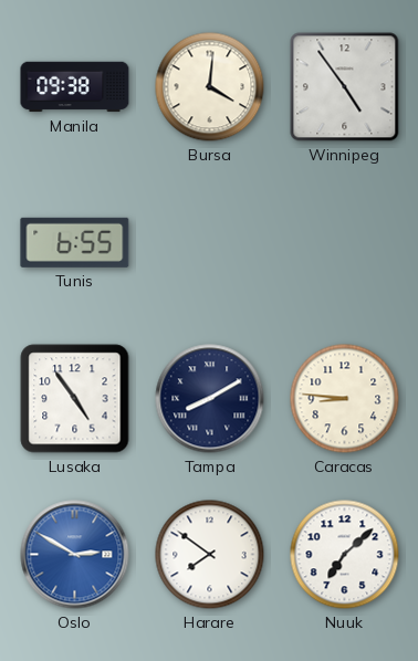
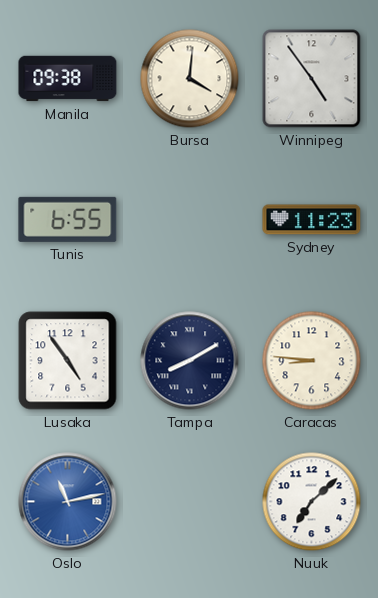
Sydney: none -> 11:23
Oslo: 2:50 -> 11:13
Harare: 7:51 -> none
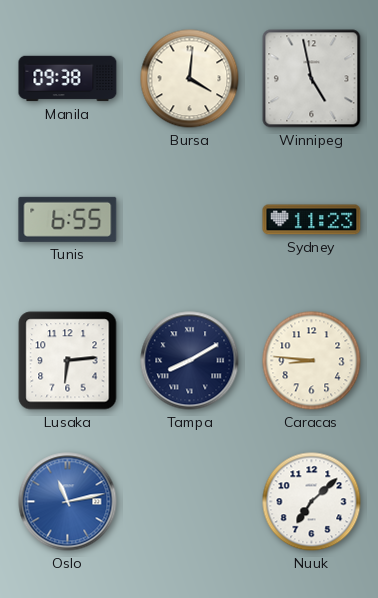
Winnipeg: 4:54 -> 4:58
Lusaka: 4:54 -> 6:14
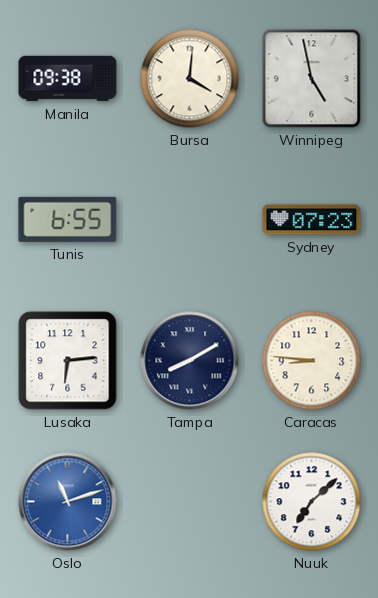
Sydney: 11:23 -> 07:23
Oslo: 11:13 -> 11:12
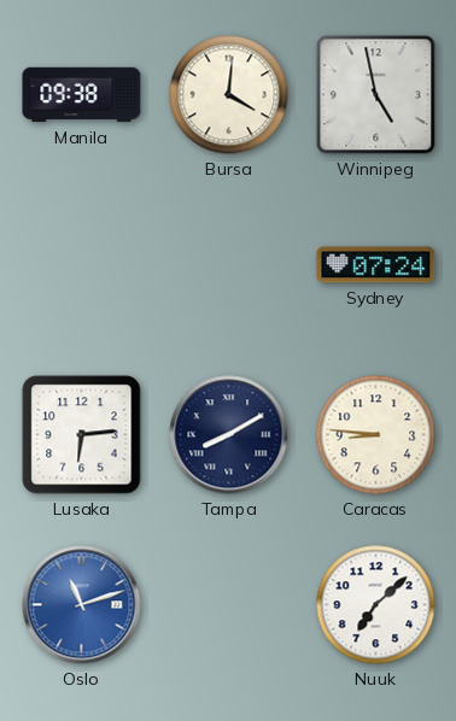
Tunis: 6:55 -> none
Sydney: 07:23 -> 07:24
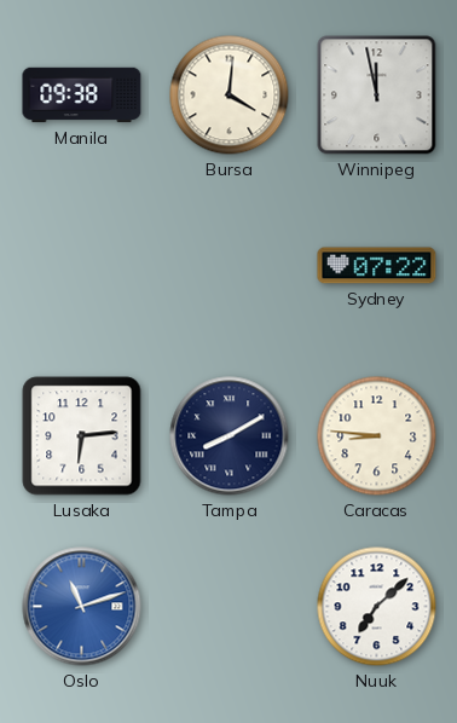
Winnipeg: 4:58 -> 11:58
Sydney: 07:24 -> 07:22
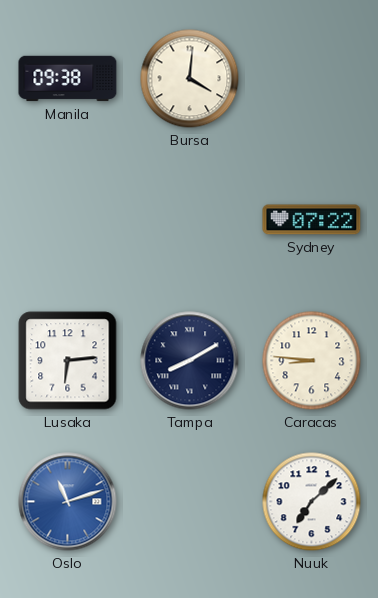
Winnipeg: 11:58 -> none
